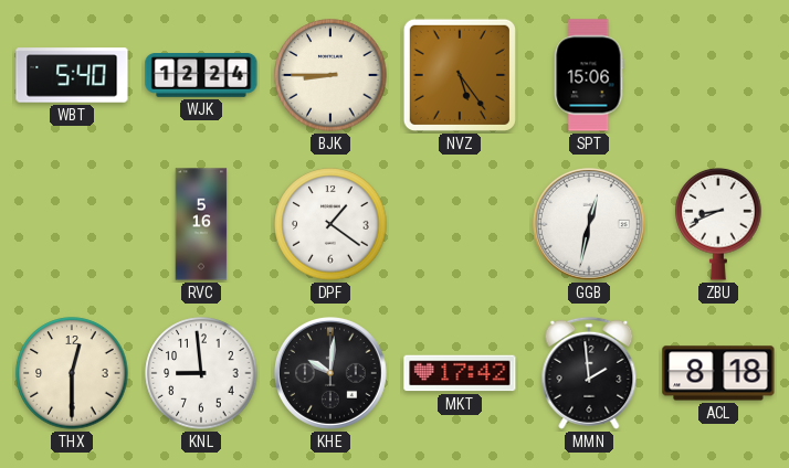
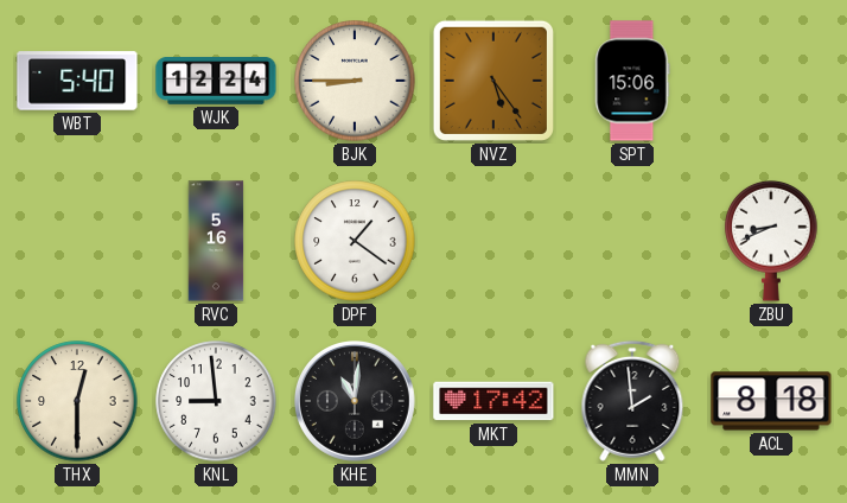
GGB: 12:32 -> none
KHE: 10:01 -> 11:01
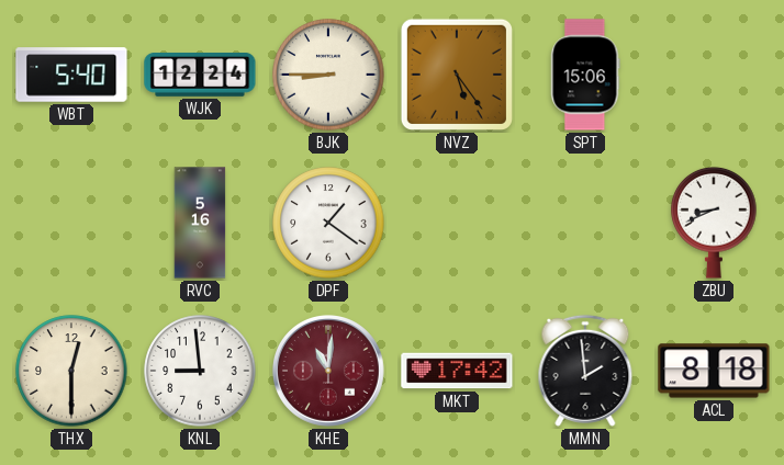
KHE dial: black -> burgundy
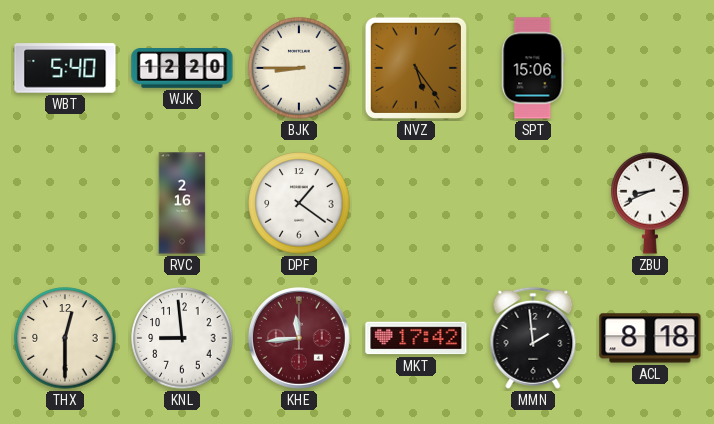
WJK: 12:24 -> 12:20
RVC: 5:16 -> 2:16
KHE: 11:01 -> 11:44
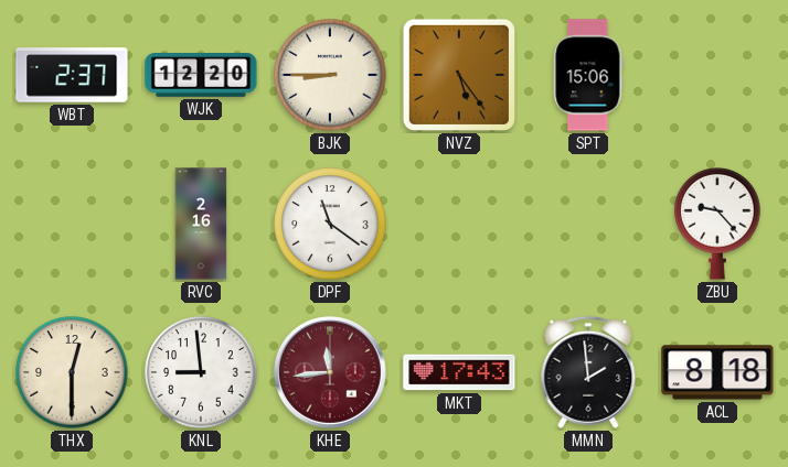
WBT: 5:40 -> 2:37
DPF: 1:21 -> 11:21
ZBU: 8:41 -> 9:23
MKT: 17:42 -> 17:43
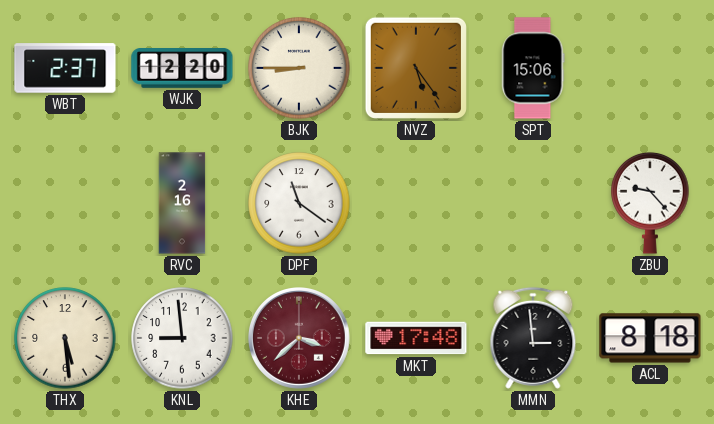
THX: 12:30 -> 5:29
KHE: 11:44 -> 3:38
MKT: 17:43 -> 17:48
MMN: 1:59 -> 2:59
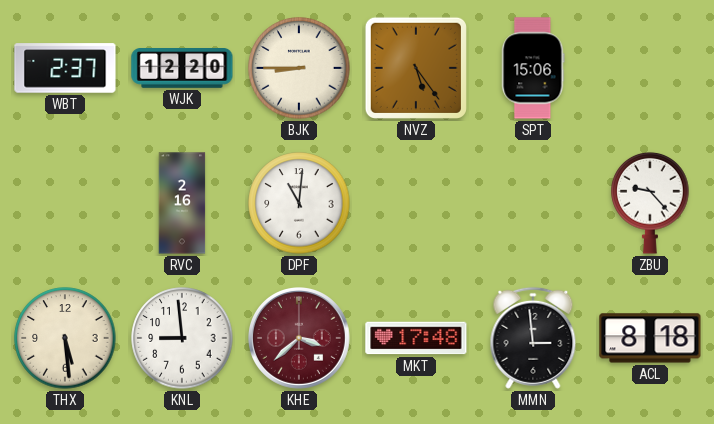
DPF: 11:21 -> 11:01
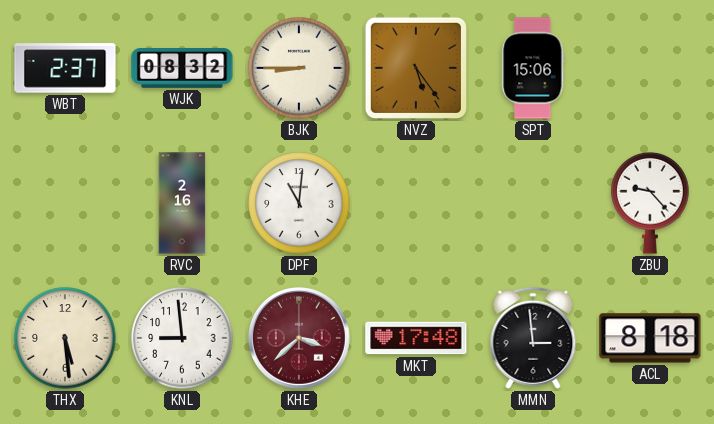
WJK: 12:20 -> 08:32
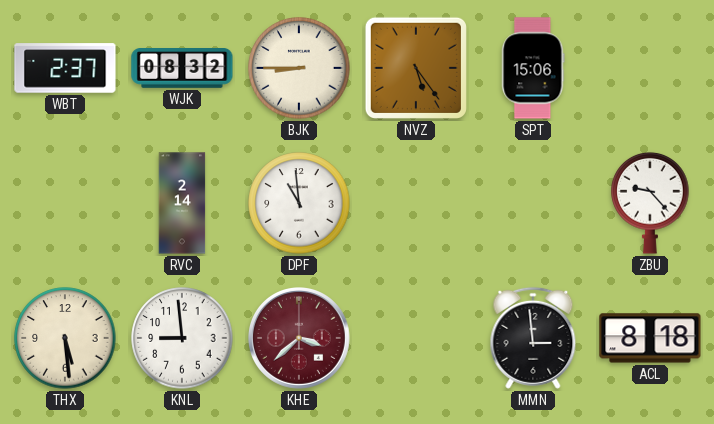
RVC: 2:16 -> 2:14
DPF: 11:01 -> 10:59
MKT: 17:48 -> none
